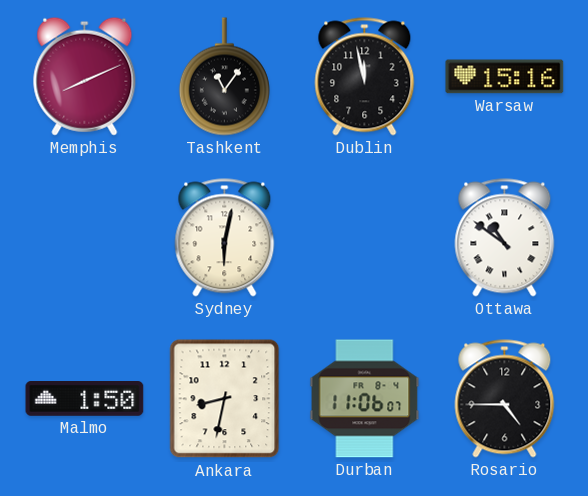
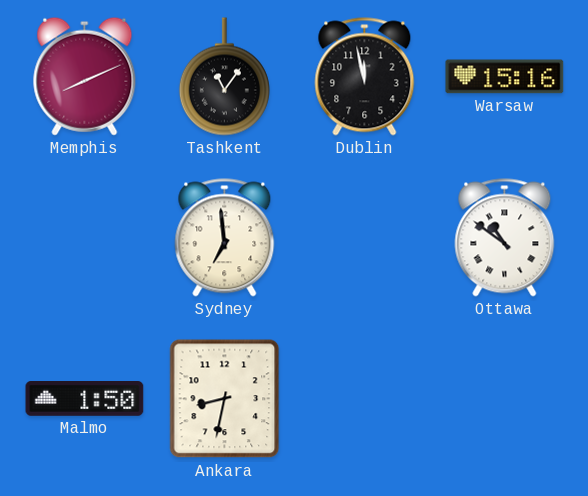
Sydney: 6:02 -> 6:59
Durban: 11:06 -> none
Rosario: 4:45 -> none
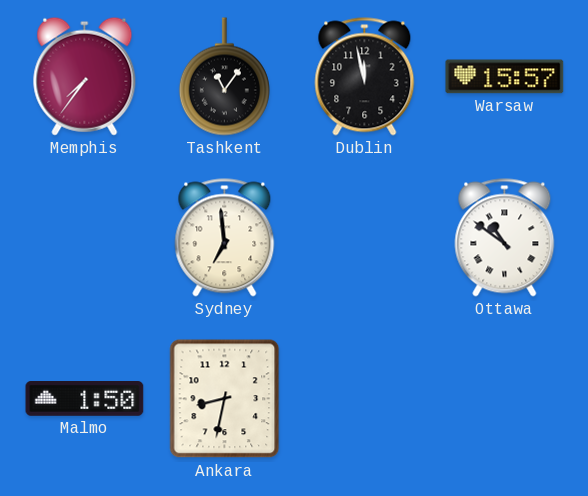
Memphis: 8:11 -> 7:36
Warsaw: 15:16 -> 15:57
